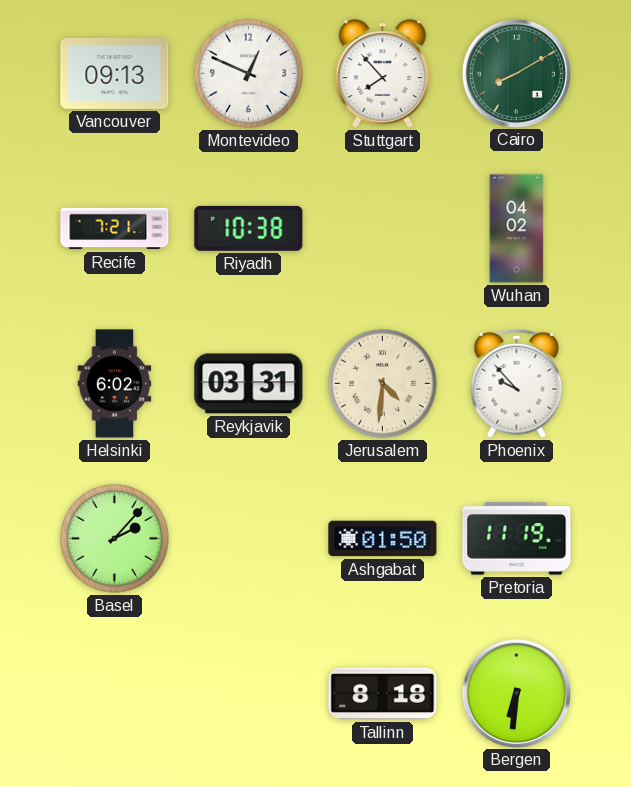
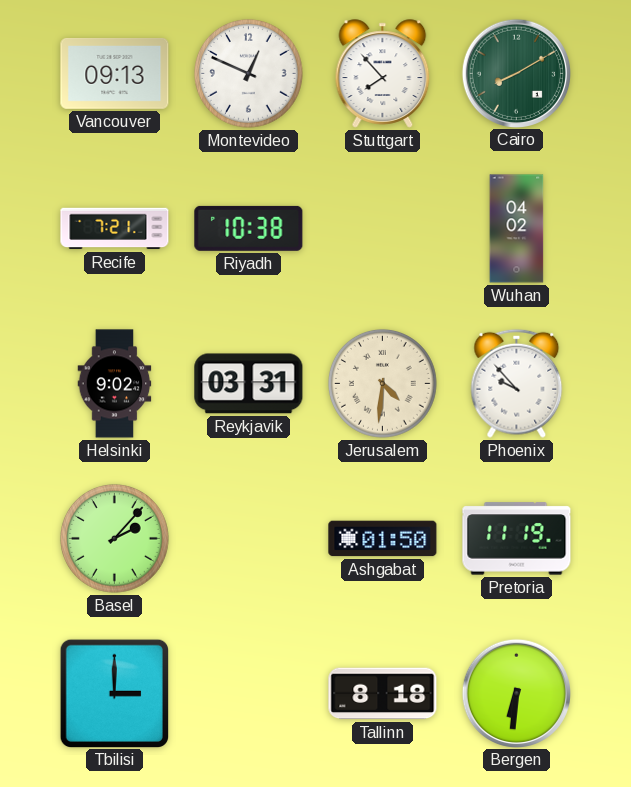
Helsinki: 6:02 -> 9:02
Tbilisi: none -> 3:00
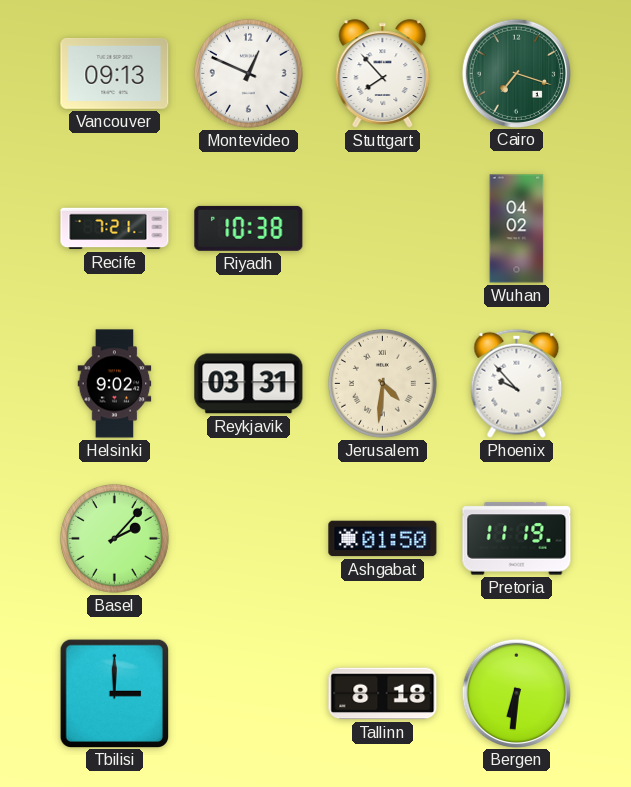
Cairo: 8:10 -> 7:18
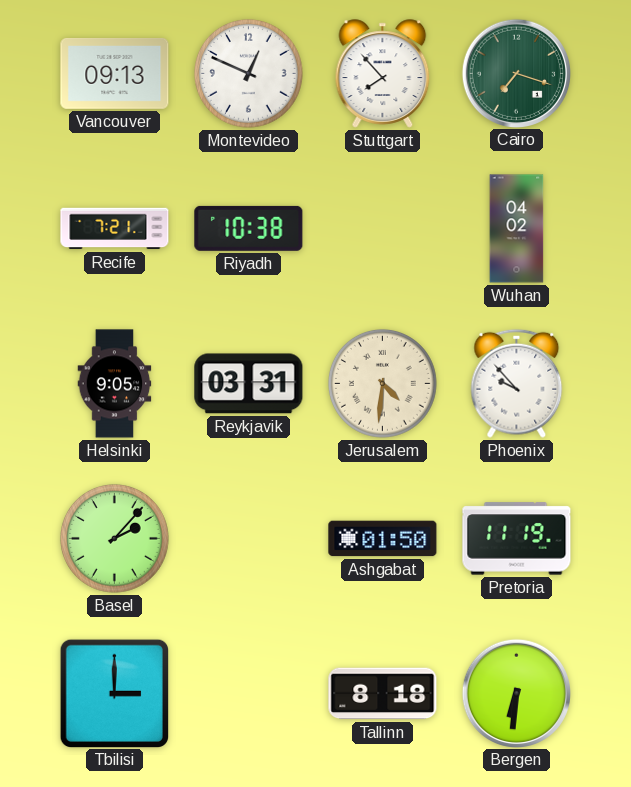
Helsinki: 9:02 -> 9:05
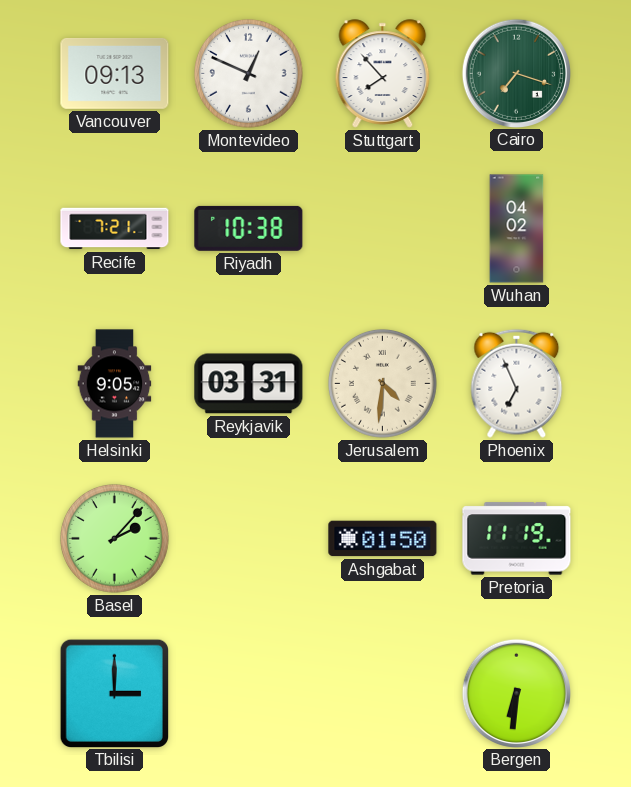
Phoenix: 9:53 -> 6:56
Tallinn: 8:18 -> none
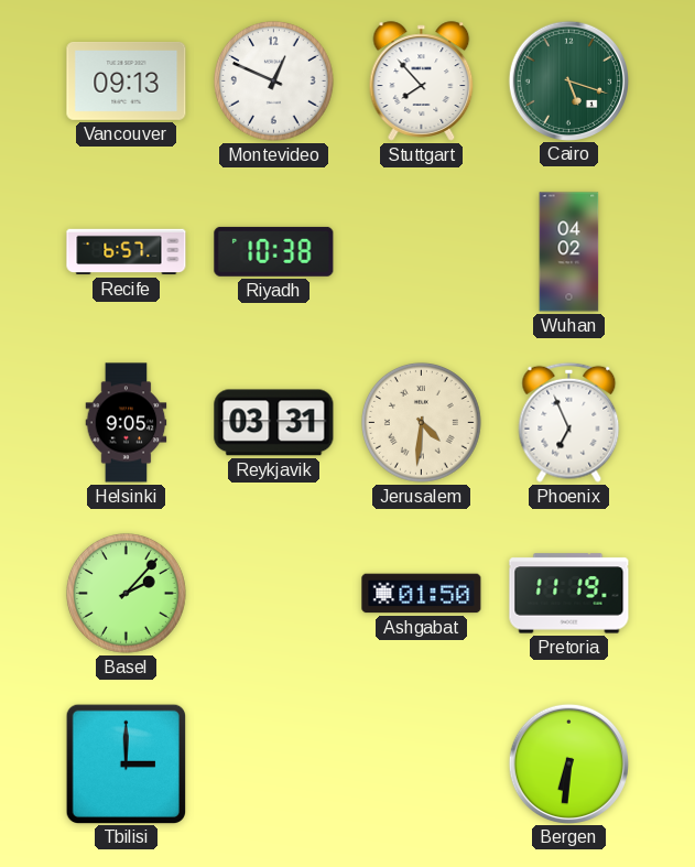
Cairo: 7:18 -> 5:18
Recife: 7:21 -> 6:57
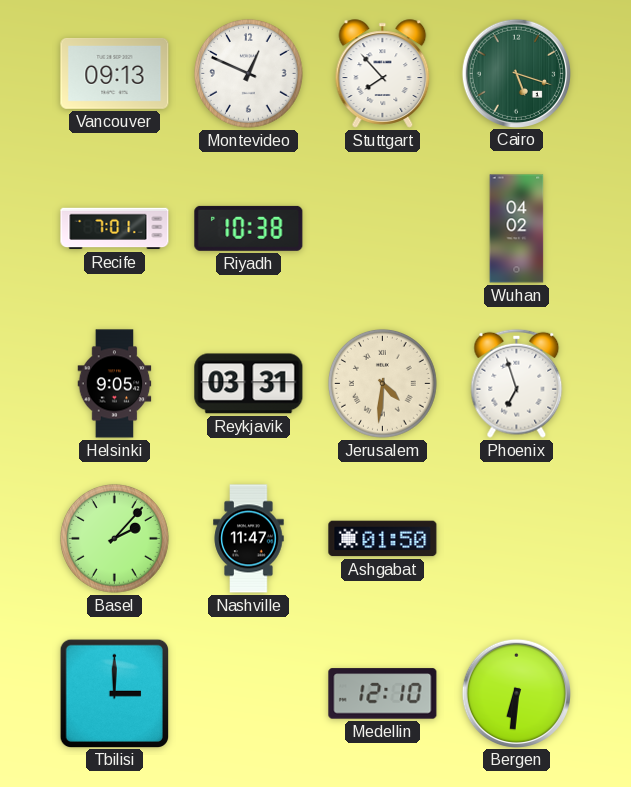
Recife: 6:57 -> 7:01
Phoenix: 6:56 -> 6:57
Nashville: none -> 11:47
Pretoria: 11:19 -> none
Medellin: none -> 12:10
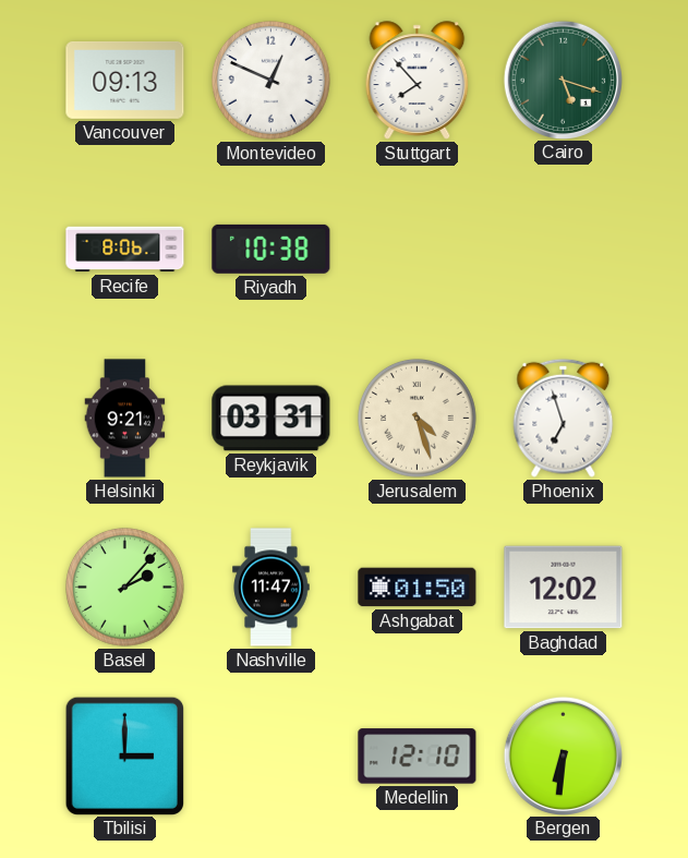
Recife: 7:01 -> 8:06
Wuhan: 04:02 -> none
Helsinki: 9:05 -> 9:21
Jerusalem: 4:31 -> 4:27
Baghdad: none -> 12:02
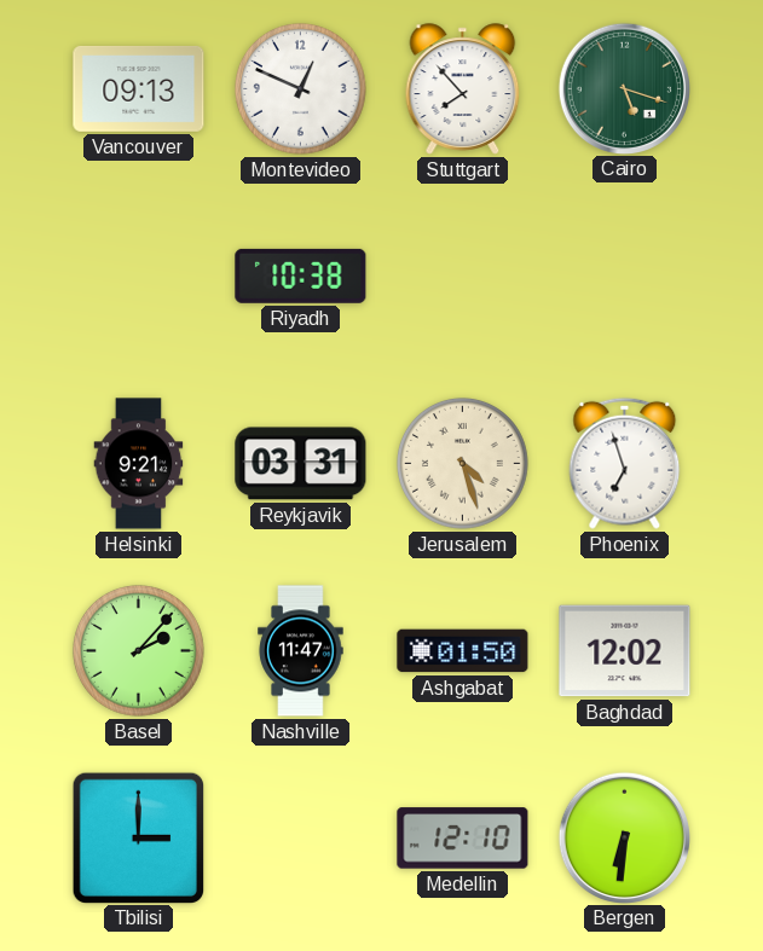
Recife: 8:06 -> none
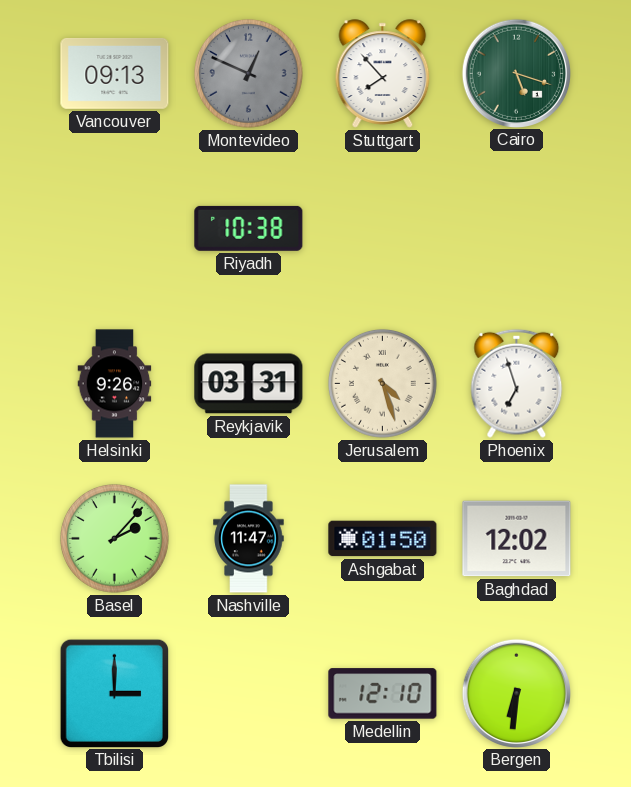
Montevideo dial: white -> grey
Helsinki: 9:21 -> 9:26
